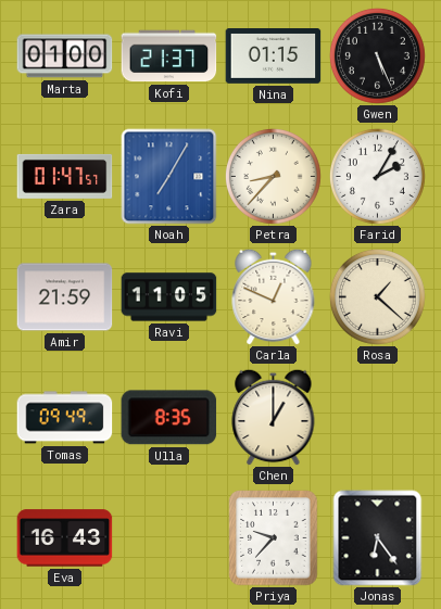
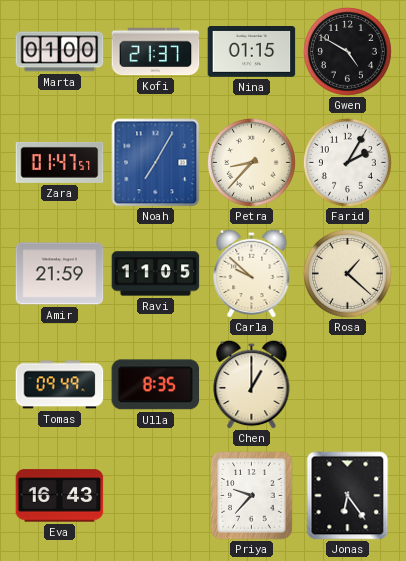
Gwen: 5:26 -> 4:50
Carla: 12:49 -> 9:52
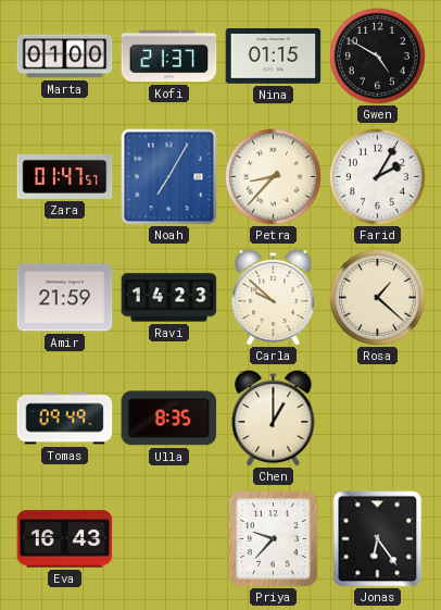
Ravi: 11:05 -> 14:23
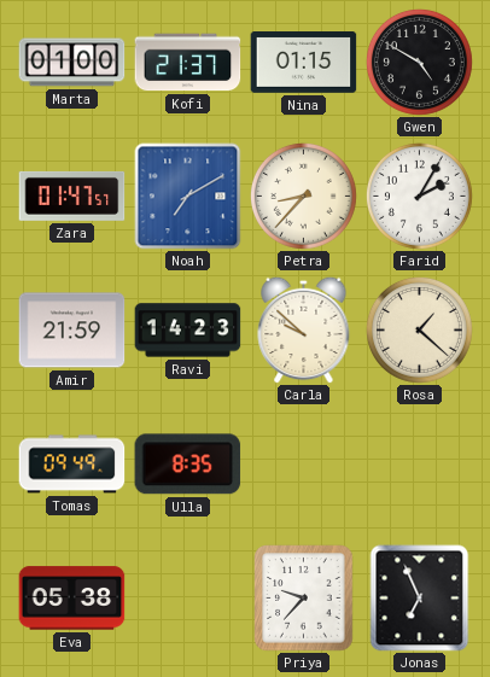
Noah: 7:05 -> 7:10
Chen: 1:00 -> none
Eva: 16:43 -> 05:38
Jonas: 6:24 -> 6:56
